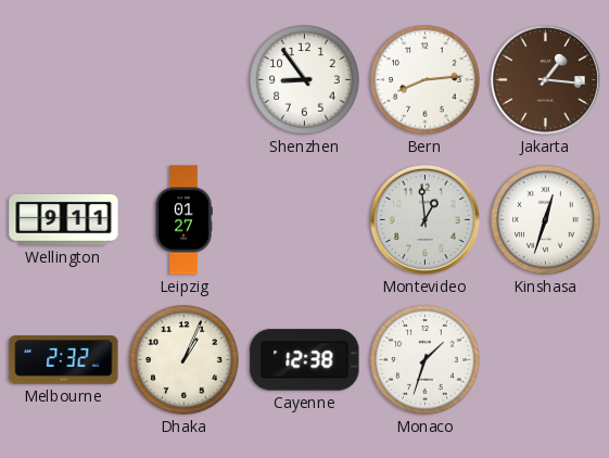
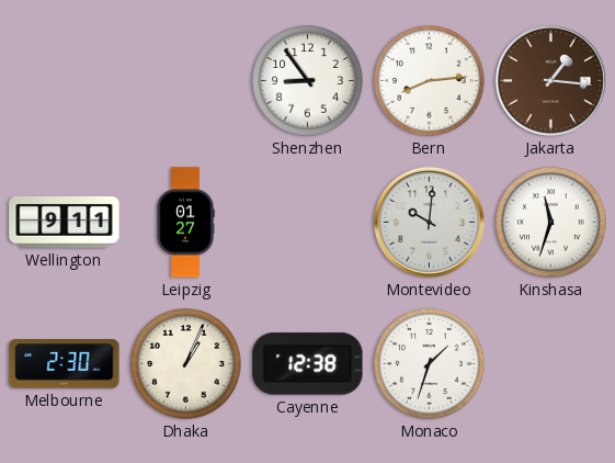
Montevideo: 12:59 -> 10:01
Kinshasa: 12:33 -> 11:33
Melbourne: 2:32 -> 2:30
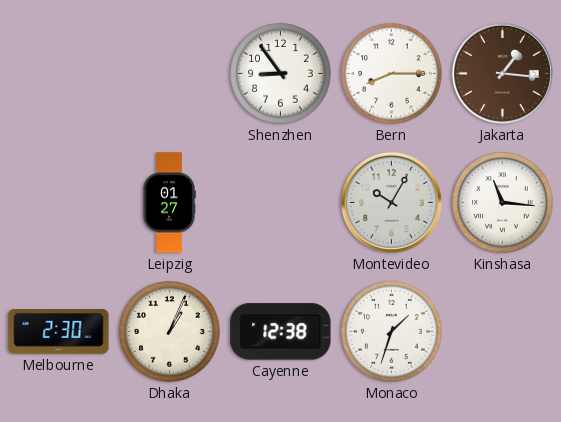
Bern: 8:14 -> 8:15
Wellington: 9:11 -> none
Montevideo: 10:01 -> 10:05
Kinshasa: 11:33 -> 11:16
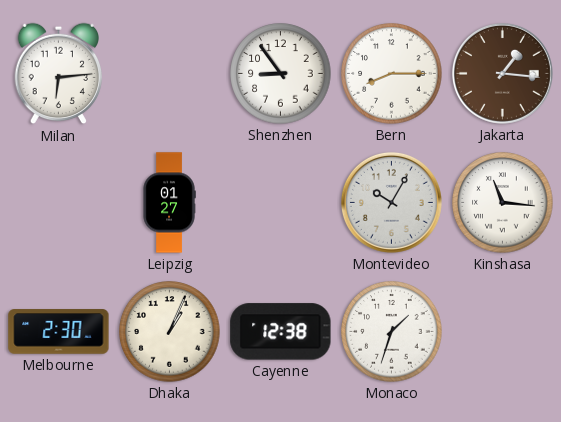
Milan: none -> 6:14
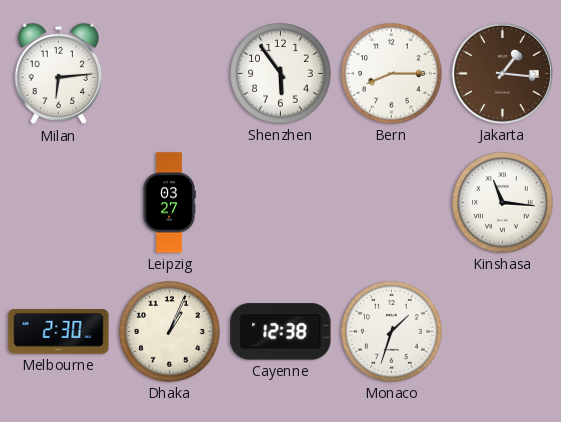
Shenzhen: 8:54 -> 5:54
Leipzig: 01:27 -> 03:27
Montevideo: 10:05 -> none
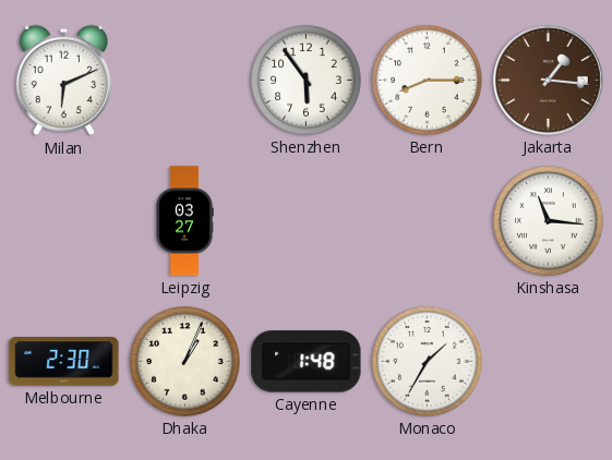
Milan: 6:14 -> 6:11
Cayenne: 12:38 -> 1:48
Monaco: 1:33 -> 1:35
